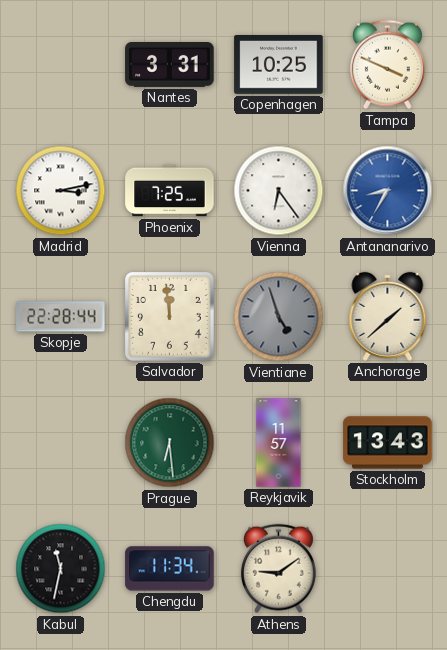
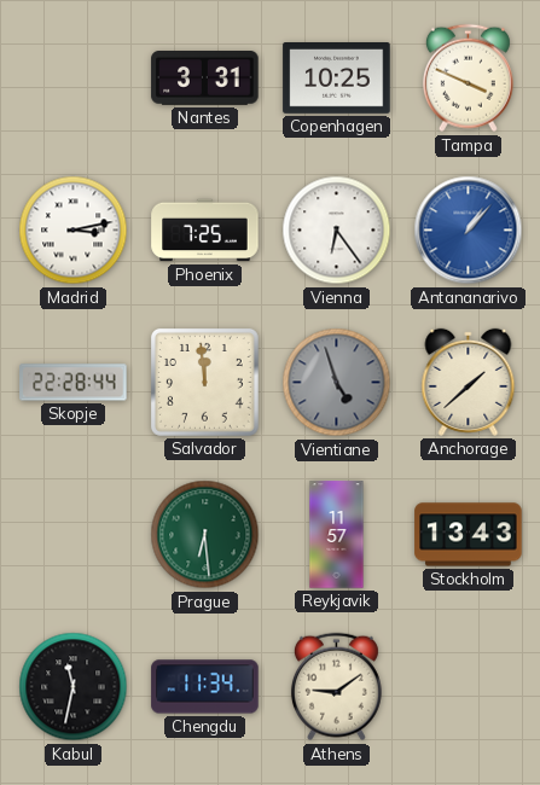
Antananarivo: 8:35 -> 1:07
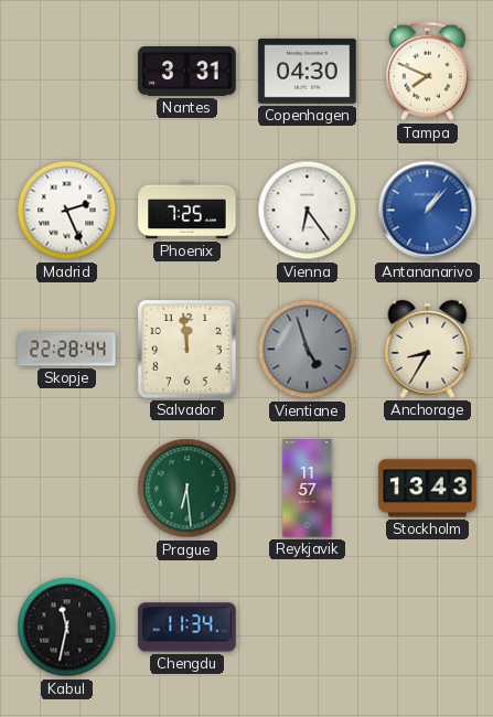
Copenhagen: 10:25 -> 04:30
Tampa: 3:49 -> 7:49
Madrid: 3:13 -> 2:26
Anchorage: 1:38 -> 8:35
Athens: 9:09 -> none
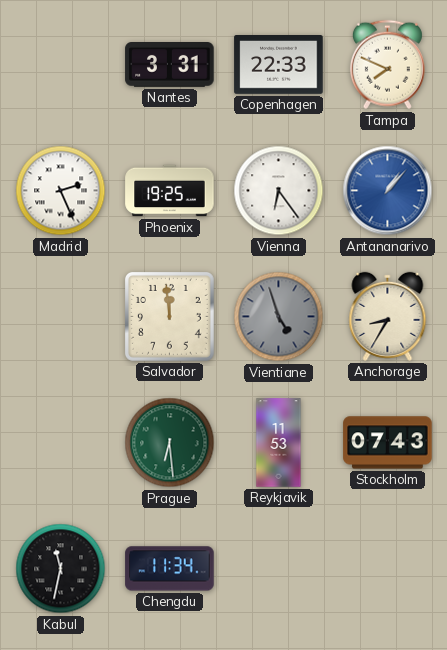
Copenhagen: 04:30 -> 22:33
Phoenix: 7:25 -> 19:25
Skopje: 22:28 -> none
Reykjavik: 11:57 -> 11:53
Stockholm: 13:43 -> 07:43
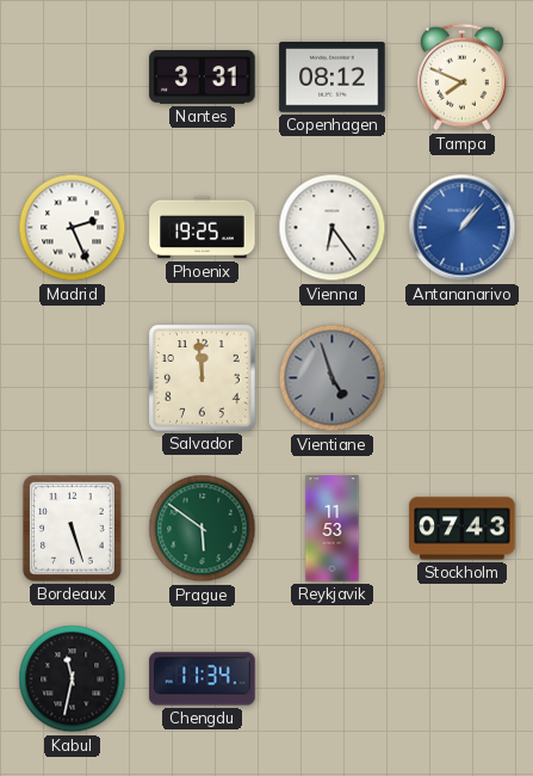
Copenhagen: 22:33 -> 08:12
Anchorage: 8:35 -> none
Bordeaux: none -> 5:27
Prague: 6:29 -> 5:51
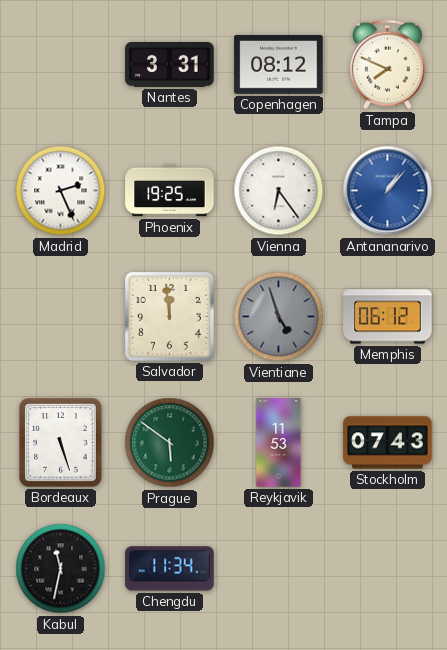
Memphis: none -> 06:12
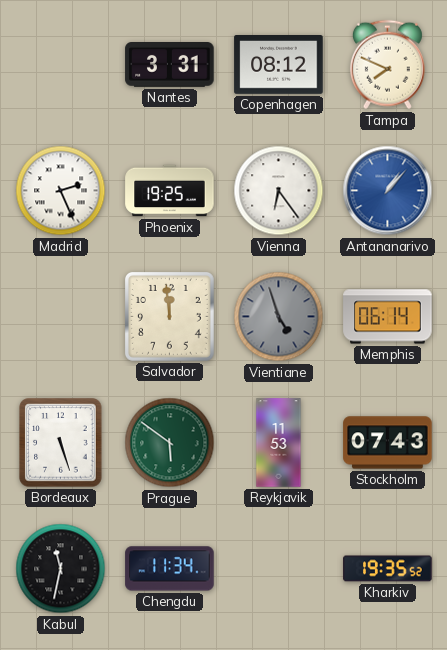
Memphis: 06:12 -> 06:14
Kharkiv: none -> 19:35
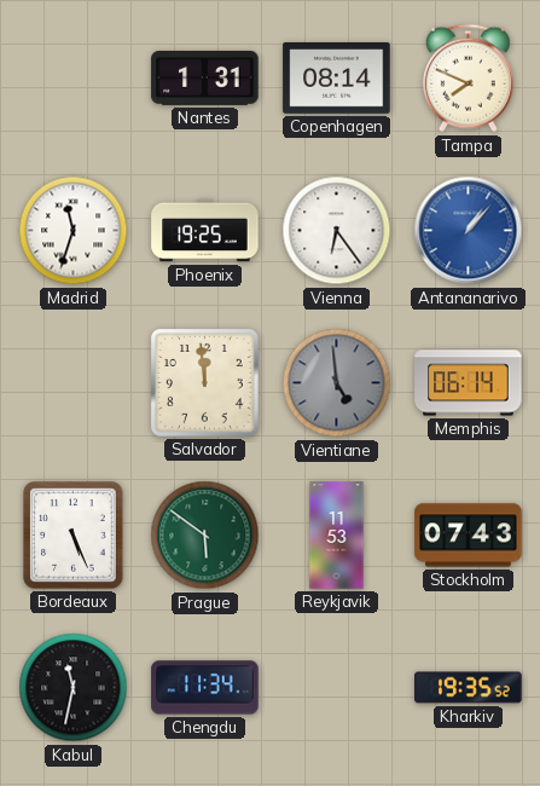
Nantes: 3:31 -> 1:31
Copenhagen: 08:12 -> 08:14
Madrid: 2:26 -> 11:33
Vientiane: 4:57 -> 4:59
Bordeaux: 5:27 -> 5:26
